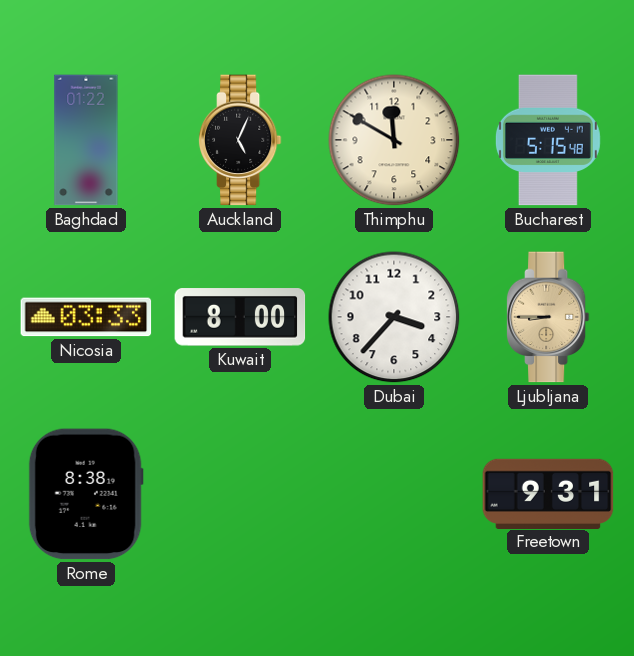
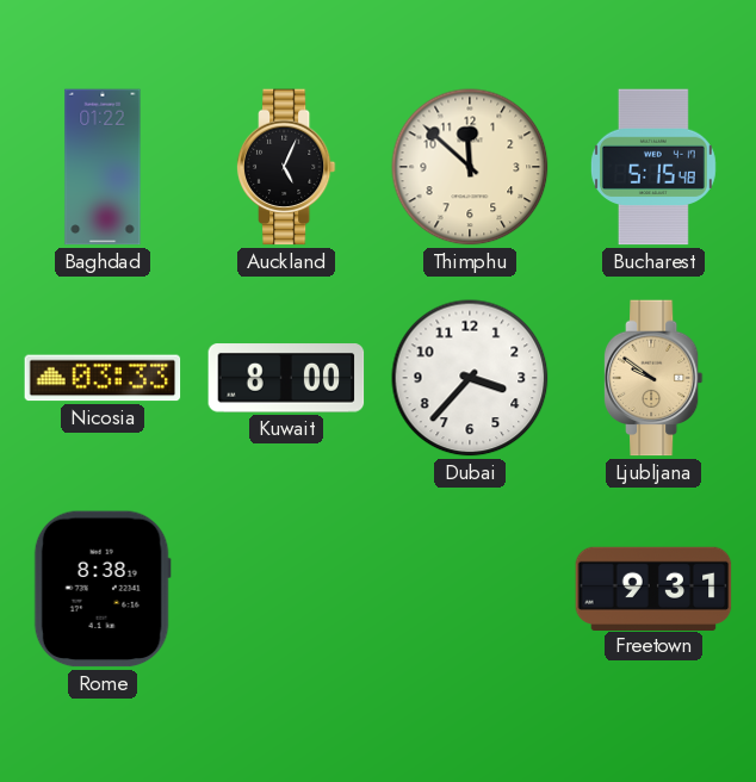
Thimphu: 11:50 -> 11:52
Ljubljana: 8:45 -> 9:51
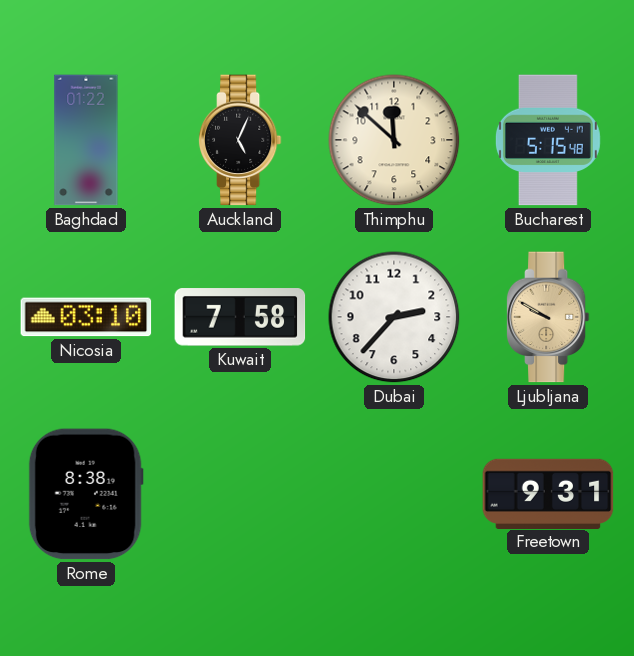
Nicosia: 03:33 -> 03:10
Kuwait: 8:00 -> 7:58
Dubai: 3:37 -> 2:37
Ljubljana: 9:51 -> 9:50
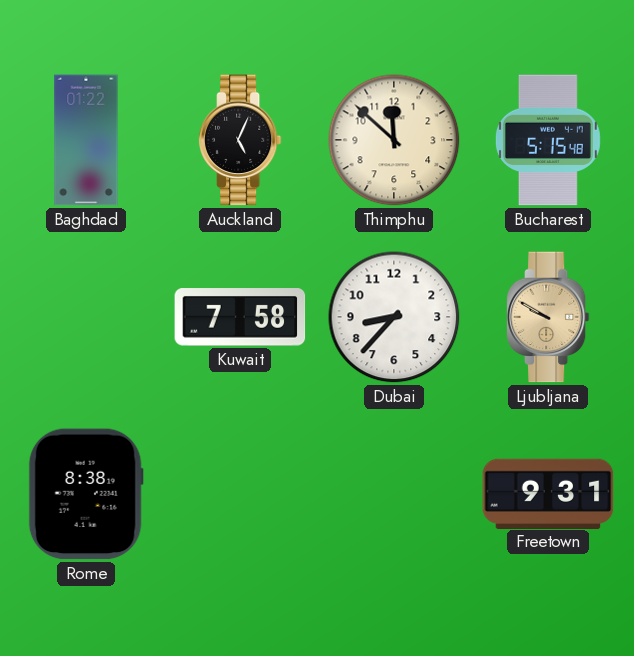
Nicosia: 03:10 -> none
Dubai: 2:37 -> 8:37
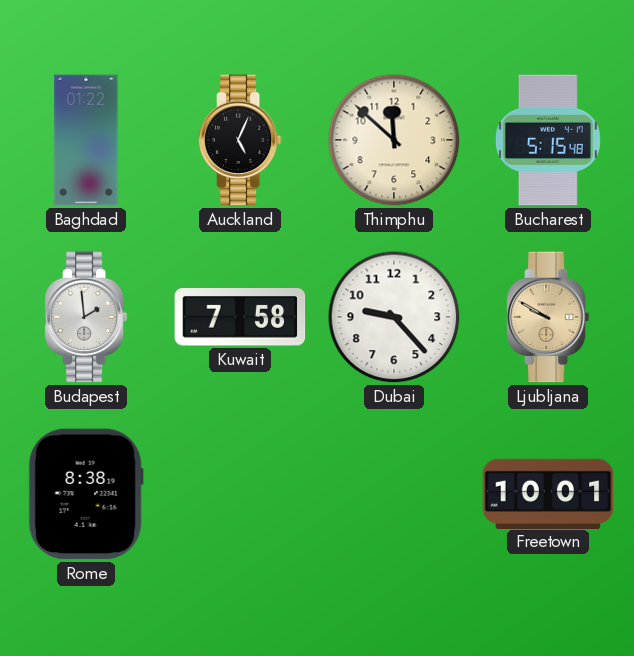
Budapest: none -> 1:59
Dubai: 8:37 -> 9:23
Freetown: 9:31 -> 10:01
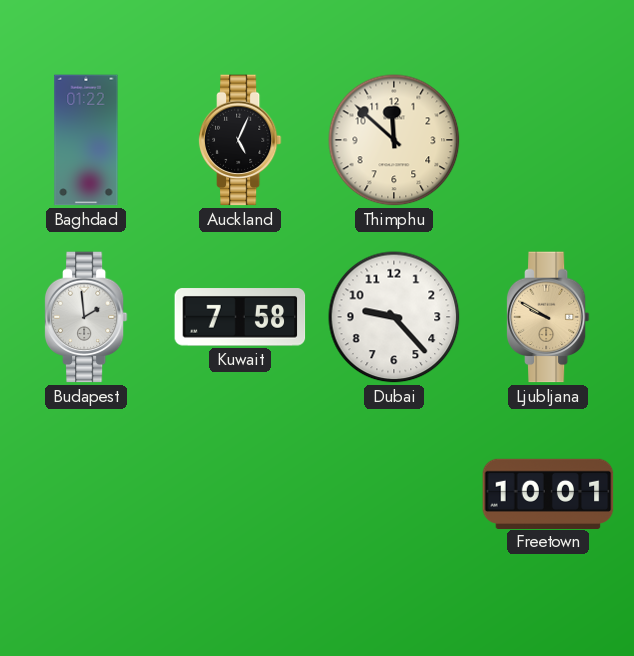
Bucharest: 5:15 -> none
Rome: 8:38 -> none
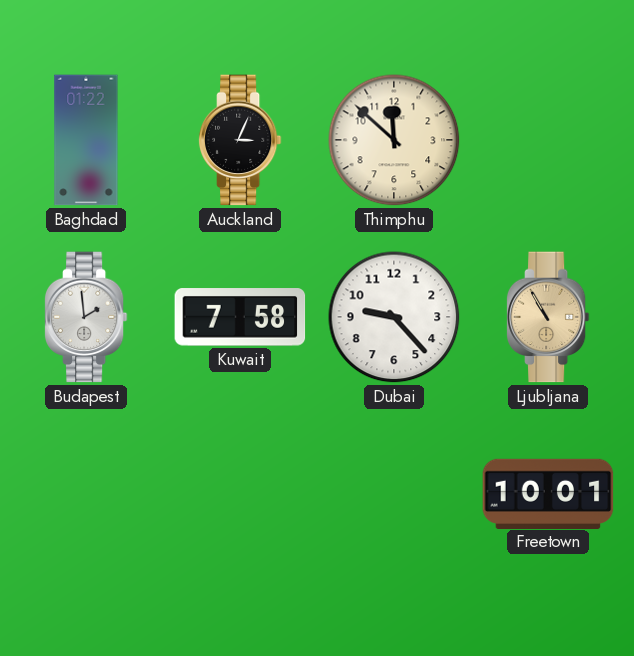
Auckland: 5:04 -> 3:04
Ljubljana: 9:50 -> 10:55
